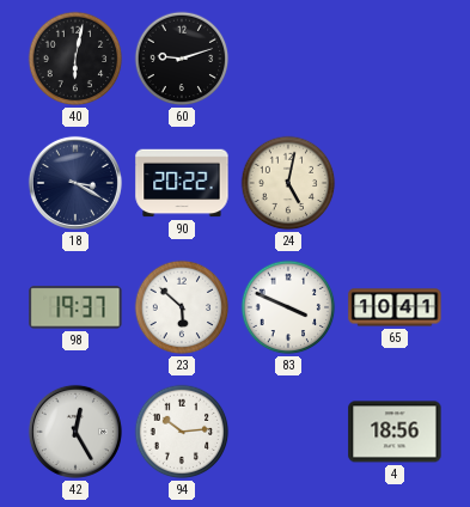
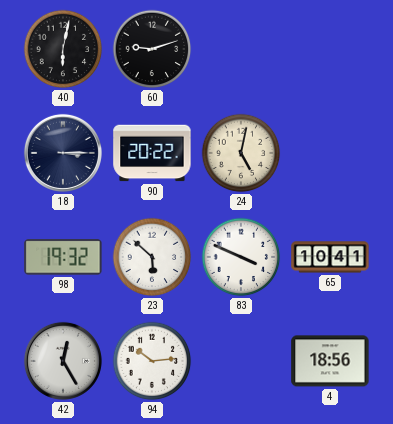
18: 3:20 -> 3:15
98: 19:37 -> 19:32
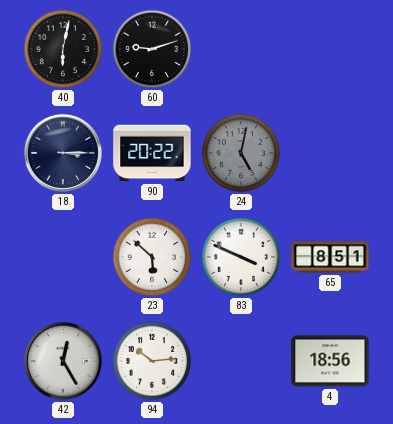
24 dial: cream -> grey
98: 19:32 -> none
65: 10:41 -> 8:51
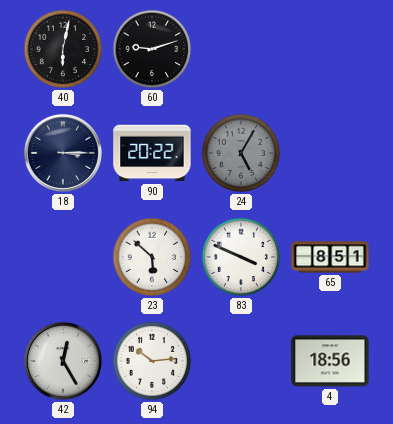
24: 5:02 -> 5:05
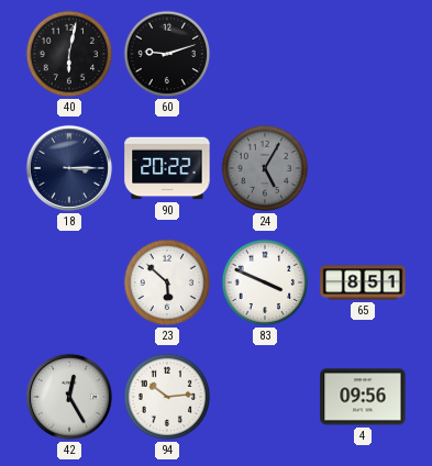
4: 18:56 -> 09:56
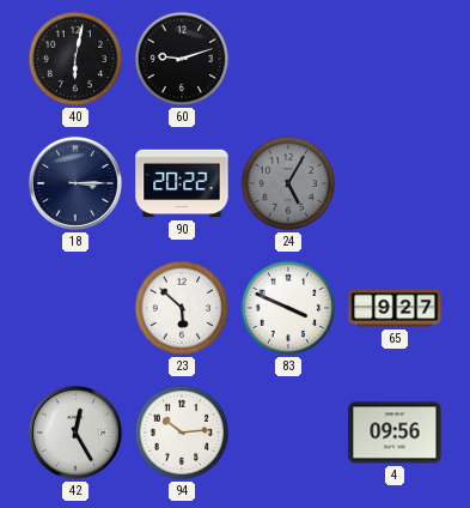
65: 8:51 -> 9:27
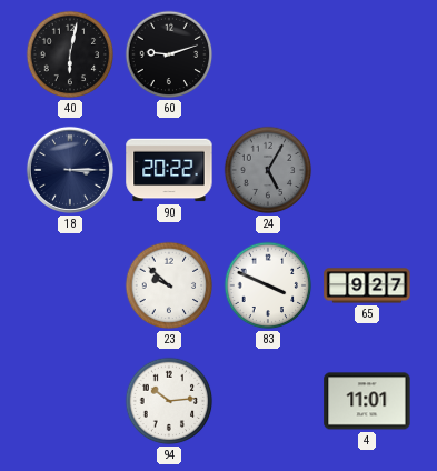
23: 5:52 -> 9:52
42: 12:25 -> none
4: 09:56 -> 11:01
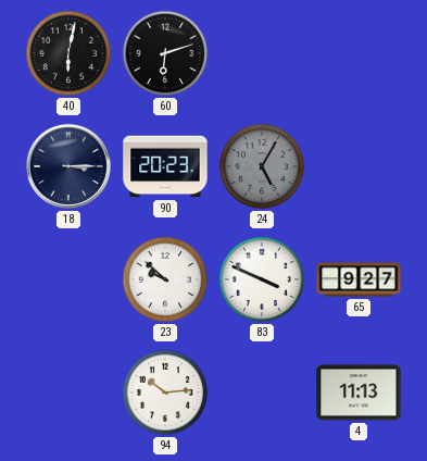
60: 9:12 -> 6:12
90: 20:22 -> 20:23
4: 11:01 -> 11:13
